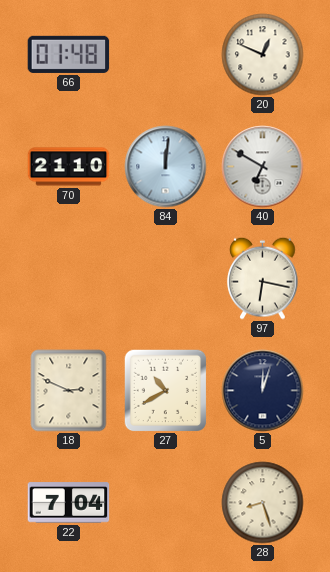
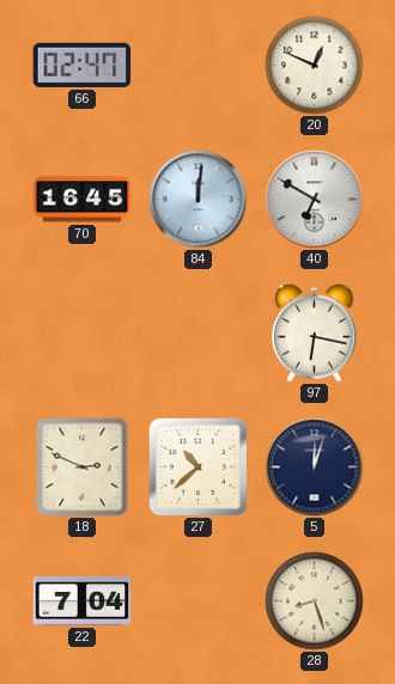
66: 01:48 -> 02:47
70: 21:10 -> 16:45
27: 10:40 -> 10:38
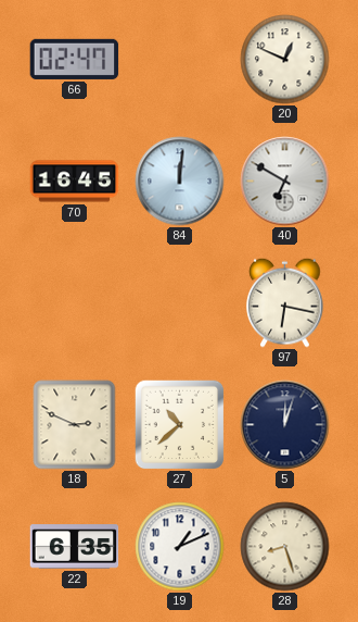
22: 7:04 -> 6:35
19: none -> 1:11
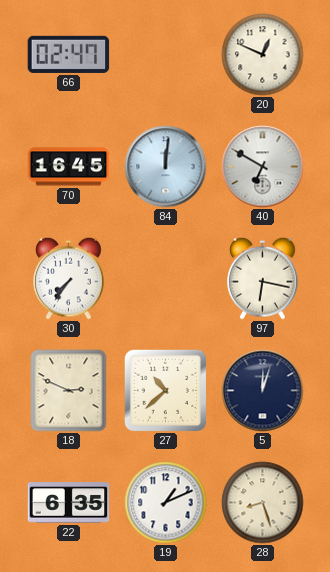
30: none -> 7:36
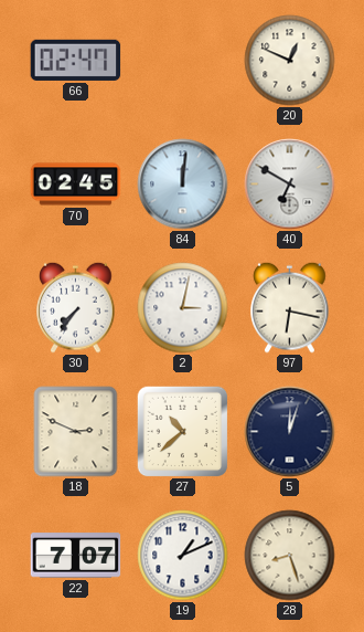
70: 16:45 -> 02:45
2: none -> 3:02
22: 6:35 -> 7:07
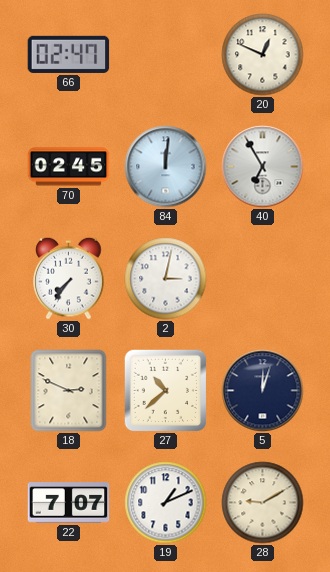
40: 6:50 -> 6:55
97: 6:17 -> none
28: 8:27 -> 9:10
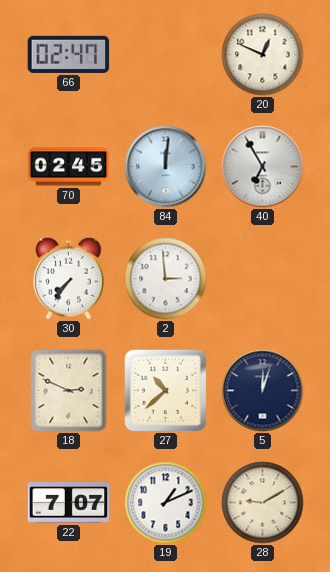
2: 3:02 -> 2:59
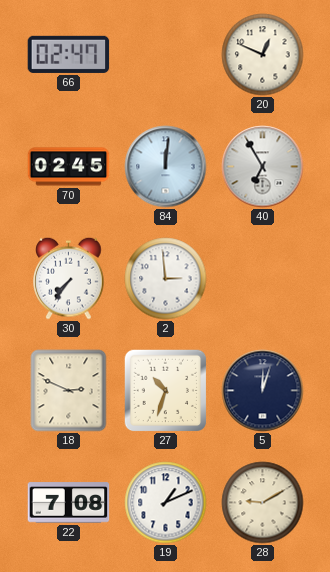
27: 10:38 -> 10:33
22: 7:07 -> 7:08
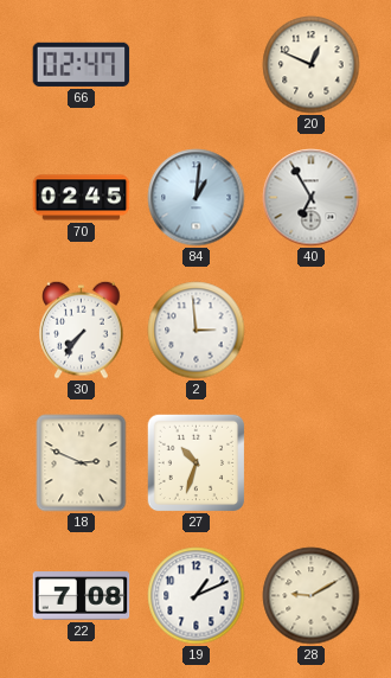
84: 12:01 -> 1:01
5: 12:03 -> none
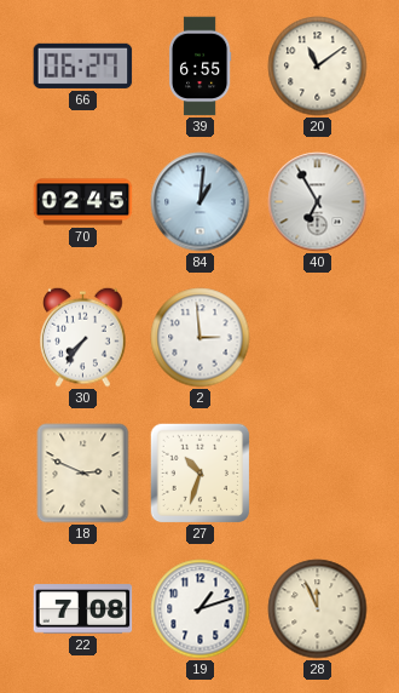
66: 02:47 -> 06:27
39: none -> 6:55
20: 12:49 -> 11:09
19: 1:11 -> 1:12
28: 9:10 -> 11:56
